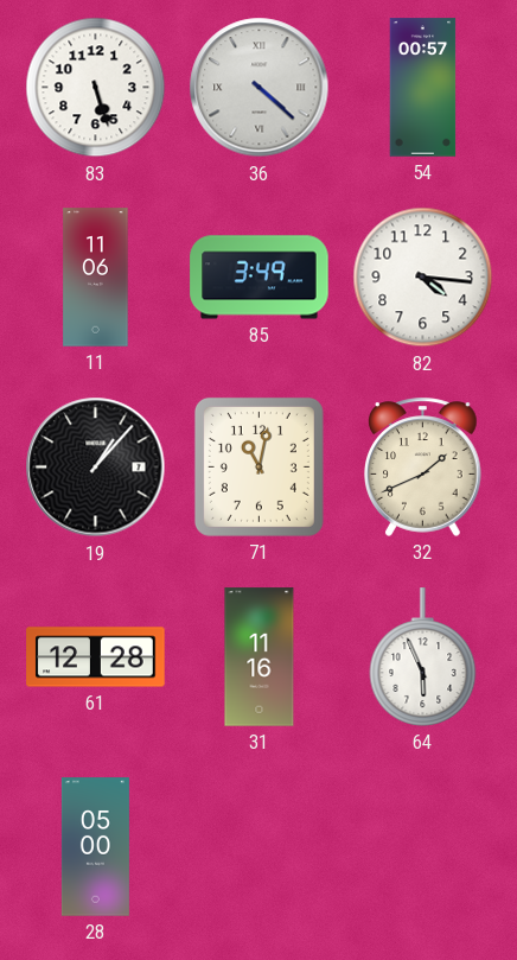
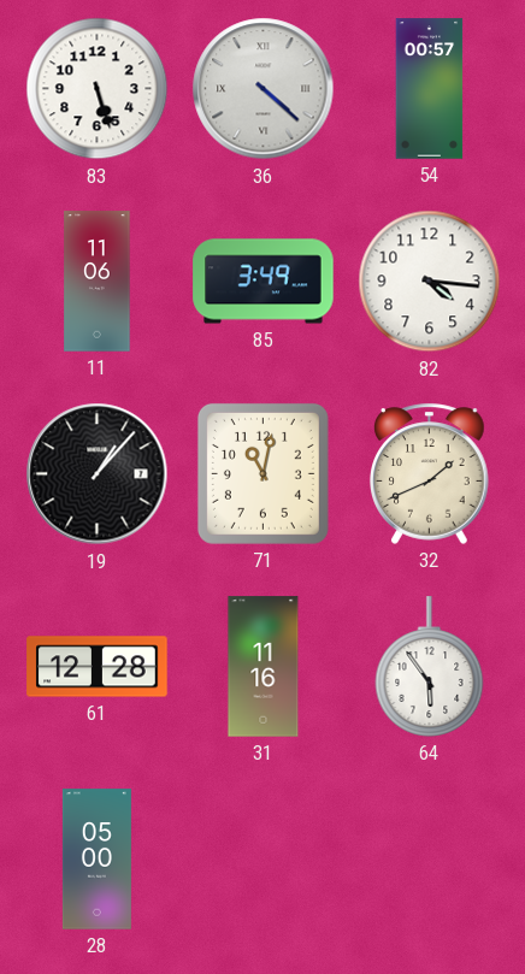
64: 5:56 -> 5:54
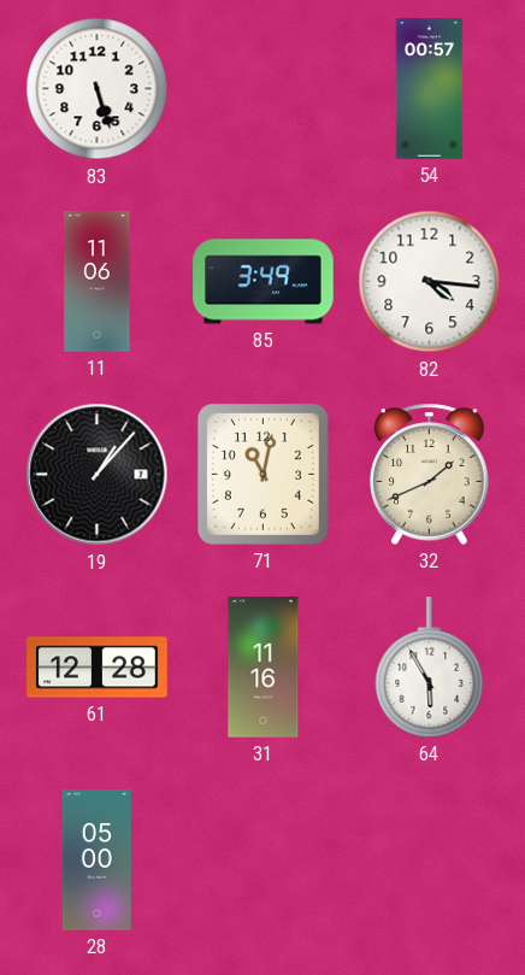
36: 4:22 -> none
64: 5:54 -> 5:55
